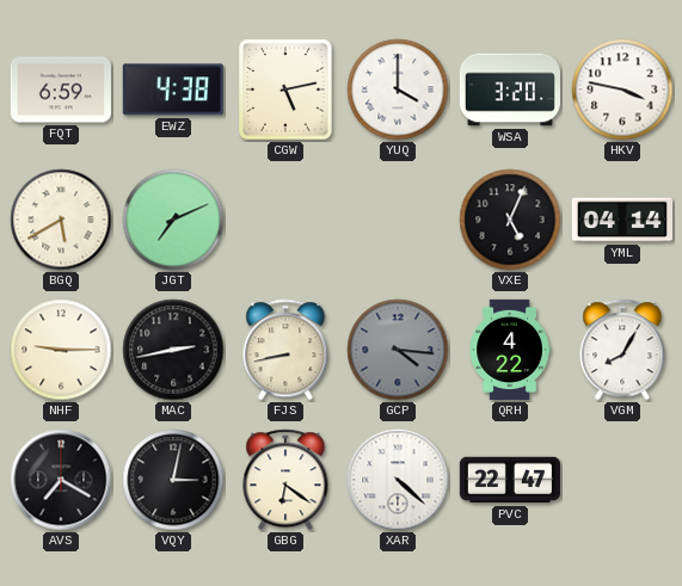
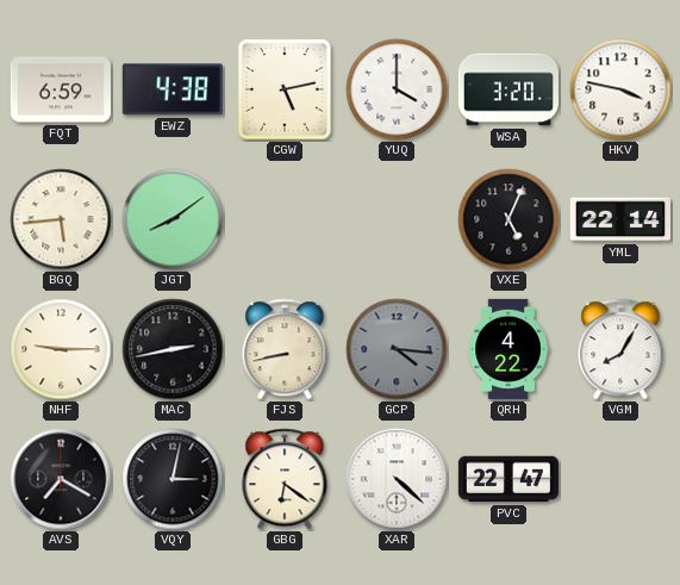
BGQ: 5:40 -> 5:44
JGT: 7:11 -> 8:09
YML: 04:14 -> 22:14
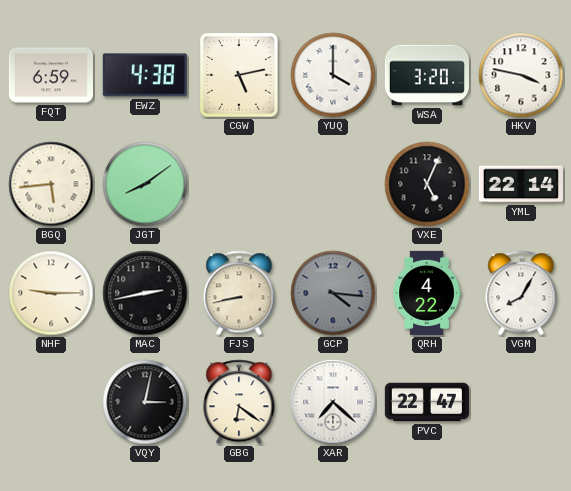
AVS: 7:20 -> none
XAR: 4:22 -> 7:22
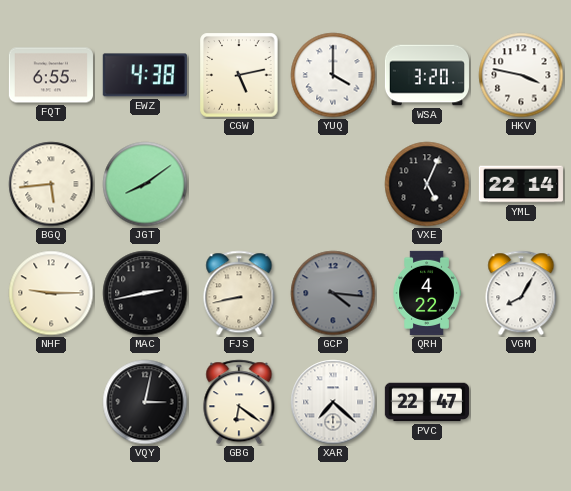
FQT: 6:59 -> 6:55
